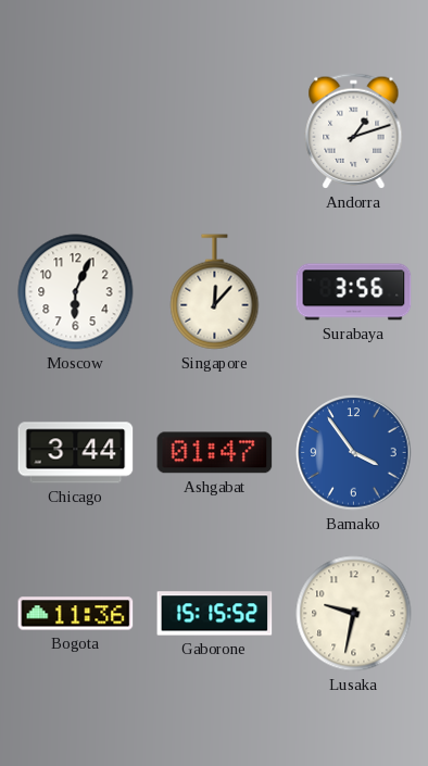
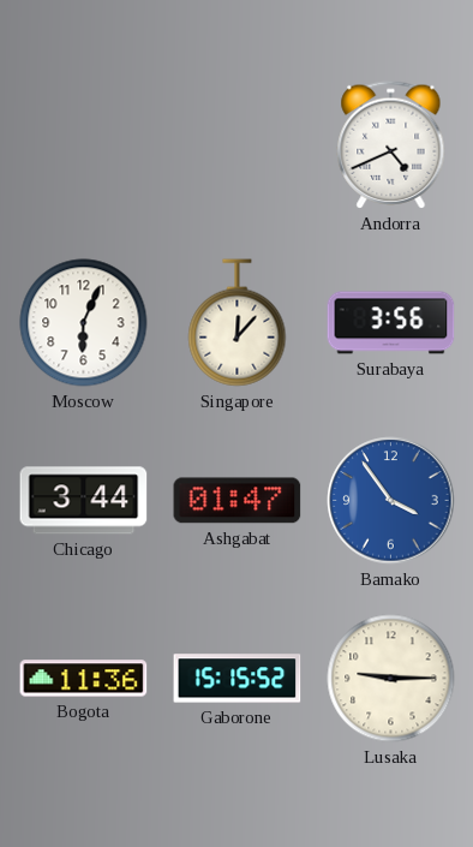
Andorra: 1:12 -> 4:41
Lusaka: 9:32 -> 9:15
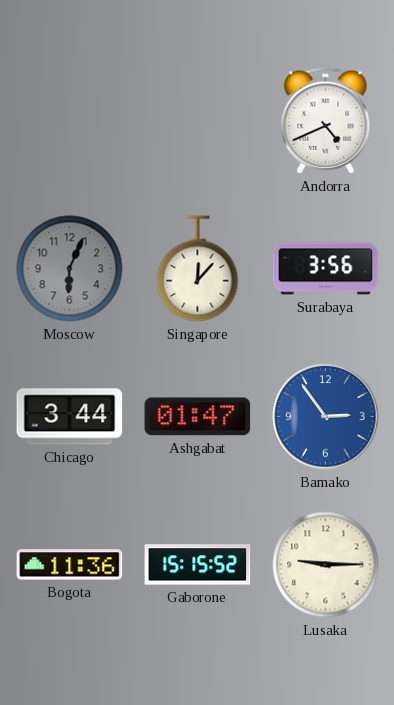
Moscow dial: white -> grey
Bamako: 3:54 -> 2:54
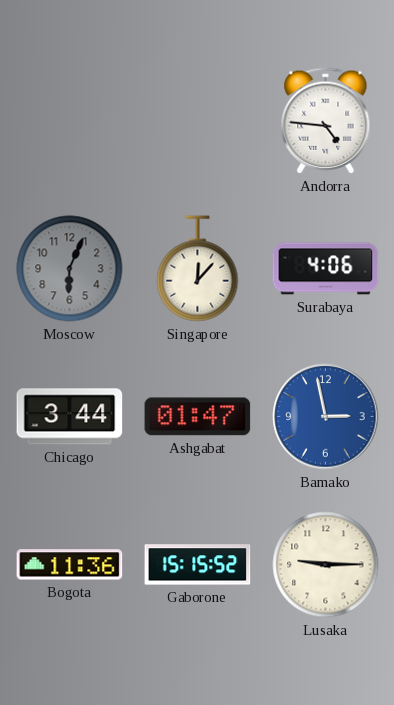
Andorra: 4:41 -> 4:46
Surabaya: 3:56 -> 4:06
Bamako: 2:54 -> 2:58
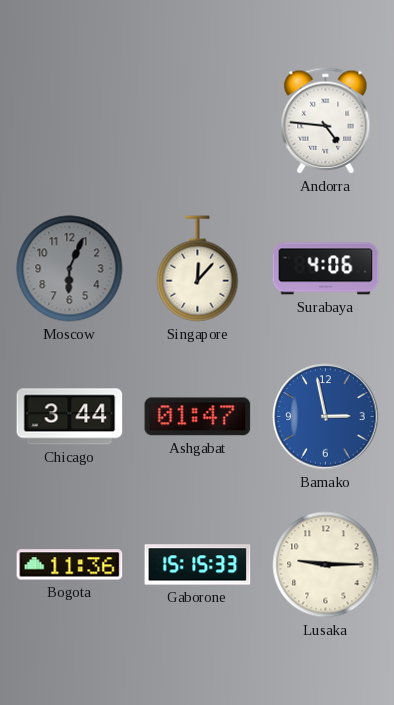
Gaborone: 15:15:52 -> 15:15:33
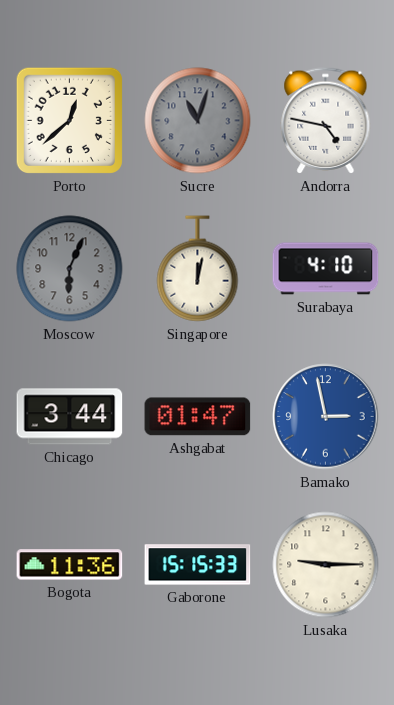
Porto: none -> 12:38
Sucre: none -> 11:03
Andorra: 4:46 -> 4:47
Singapore: 12:07 -> 12:02
Surabaya: 4:06 -> 4:10
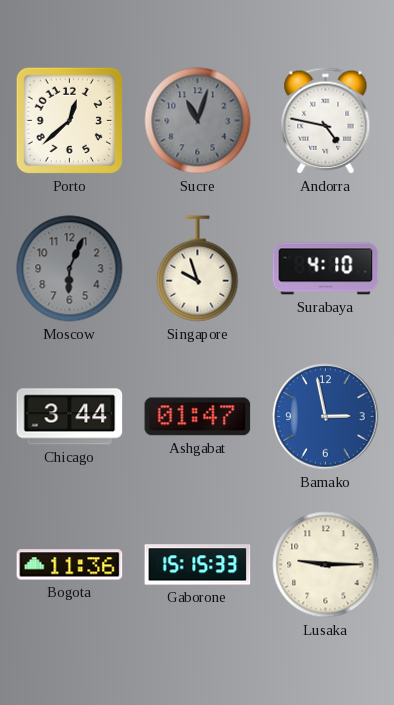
Singapore: 12:02 -> 9:57
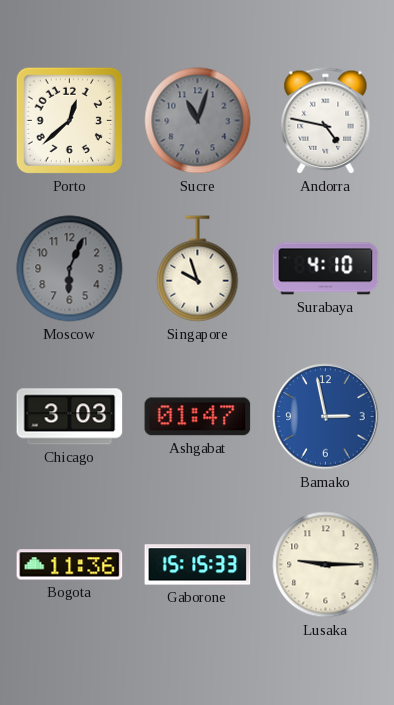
Chicago: 3:44 -> 3:03
